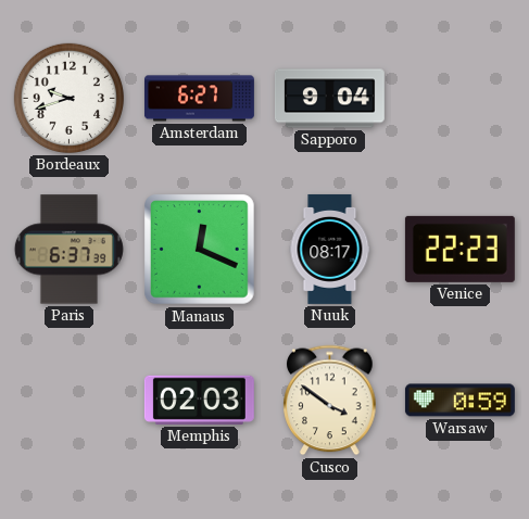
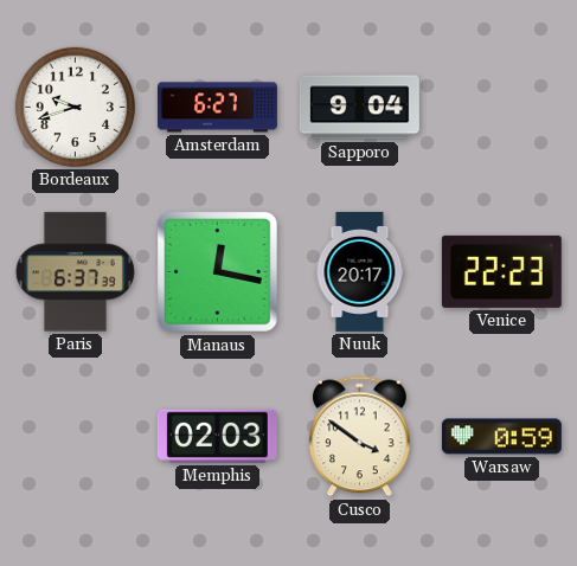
Manaus: 12:19 -> 12:17
Nuuk: 08:17 -> 20:17
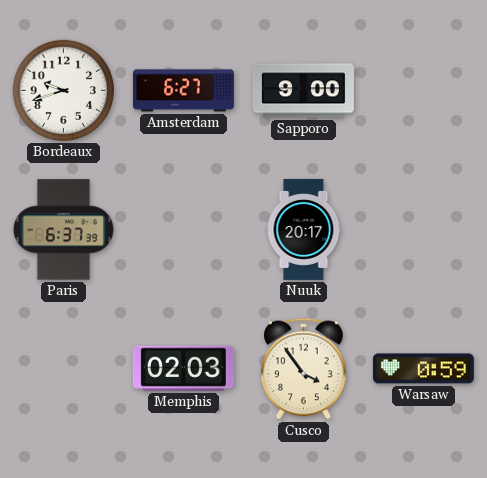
Sapporo: 9:04 -> 9:00
Manaus: 12:17 -> none
Venice: 22:23 -> none
Cusco: 3:51 -> 3:54
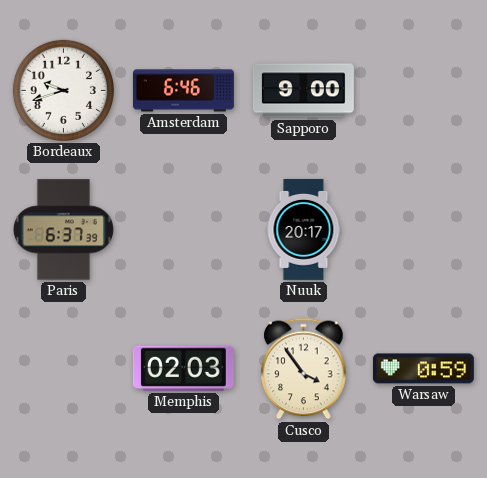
Amsterdam: 6:27 -> 6:46
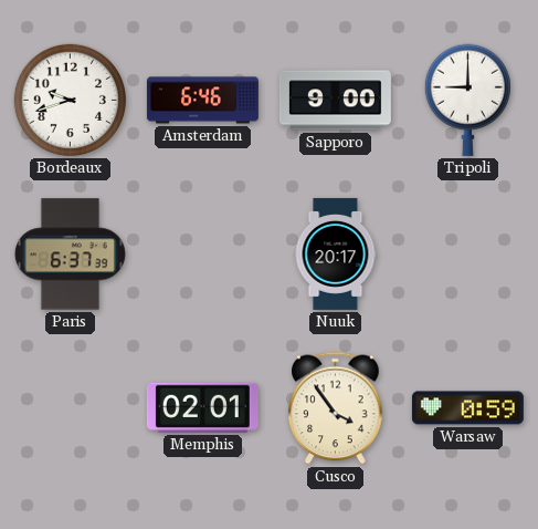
Tripoli: none -> 9:00
Memphis: 02:03 -> 02:01
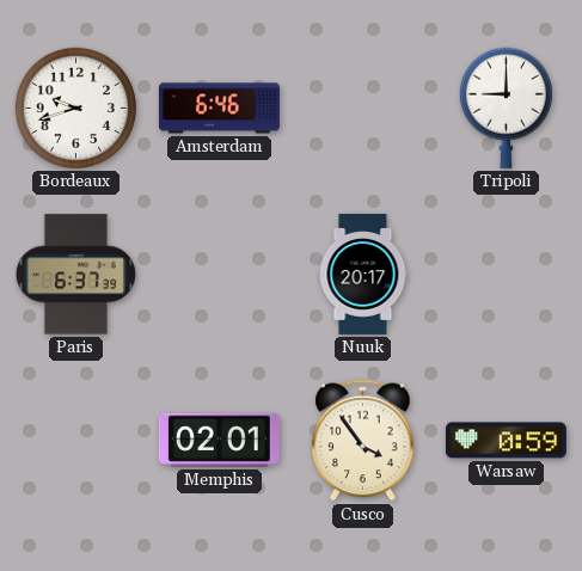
Sapporo: 9:00 -> none
